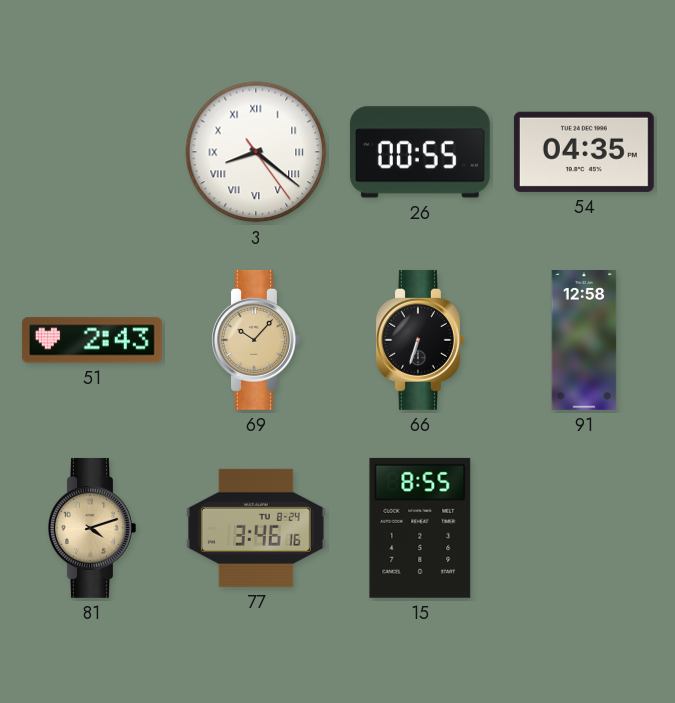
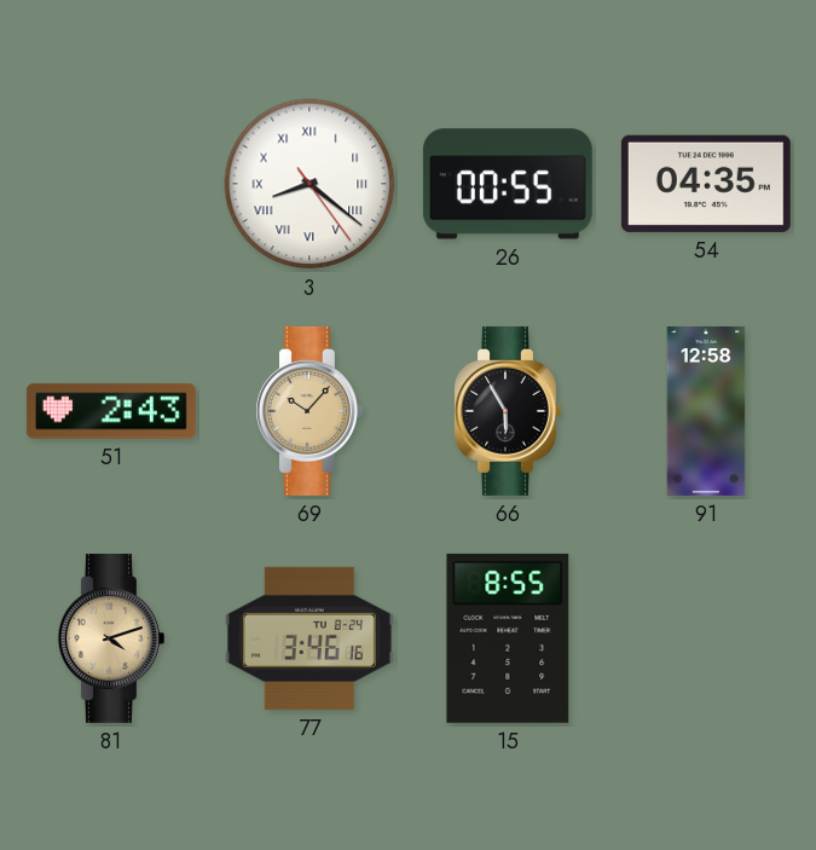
66: 6:33 -> 5:55
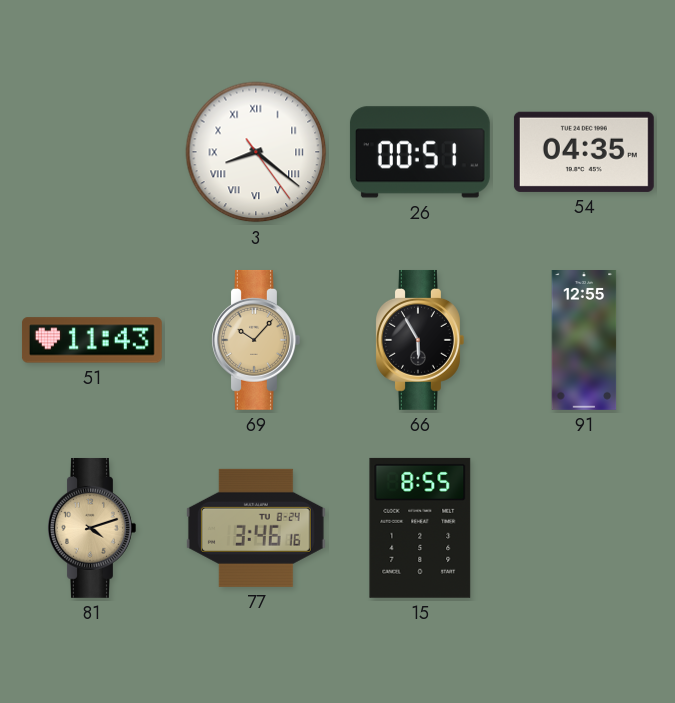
26: 00:55 -> 00:51
51: 2:43 -> 11:43
91: 12:58 -> 12:55
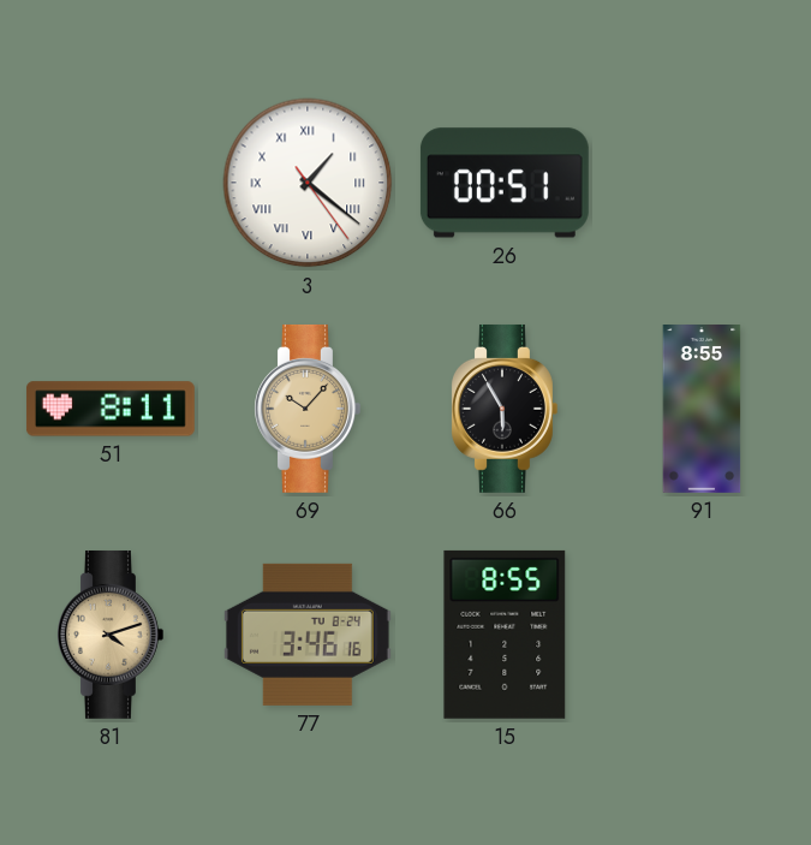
3: 8:21 -> 1:21
54: 04:35 -> none
51: 11:43 -> 8:11
91: 12:55 -> 8:55
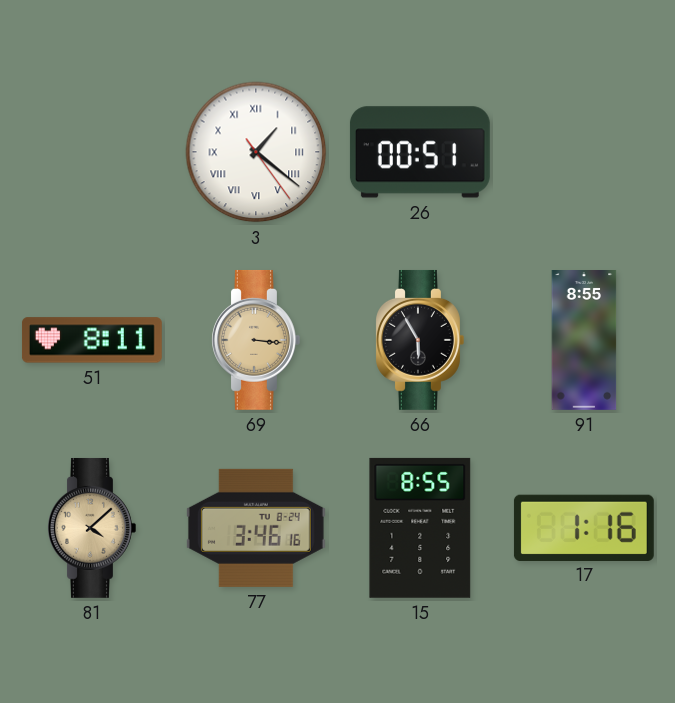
69: 10:07 -> 3:16
81: 4:12 -> 4:08
17: none -> 1:16
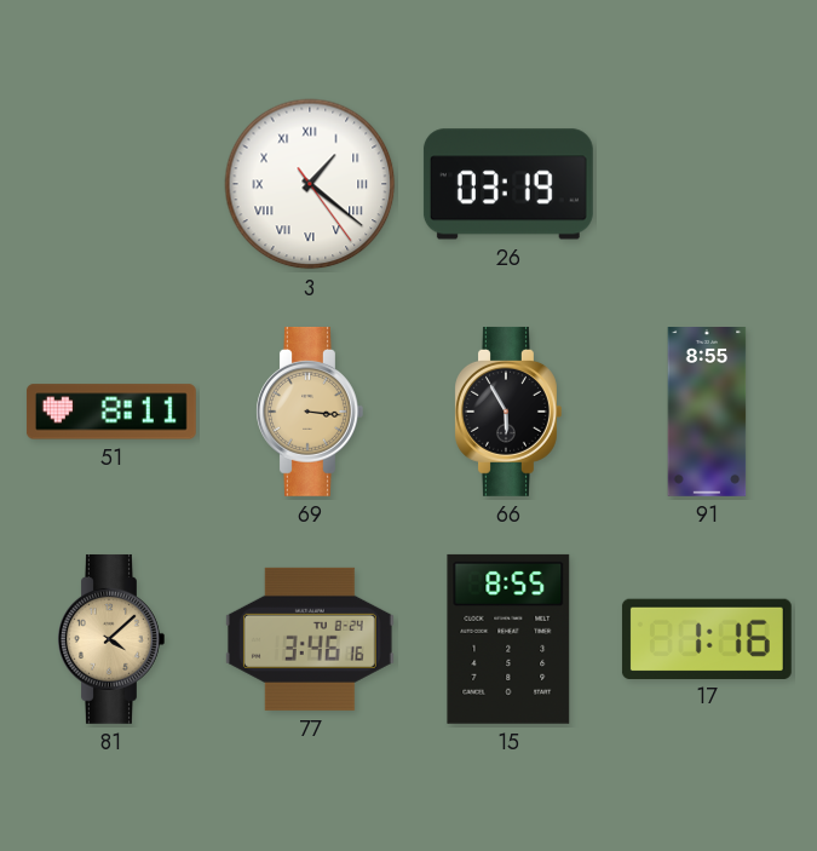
26: 00:51 -> 03:19
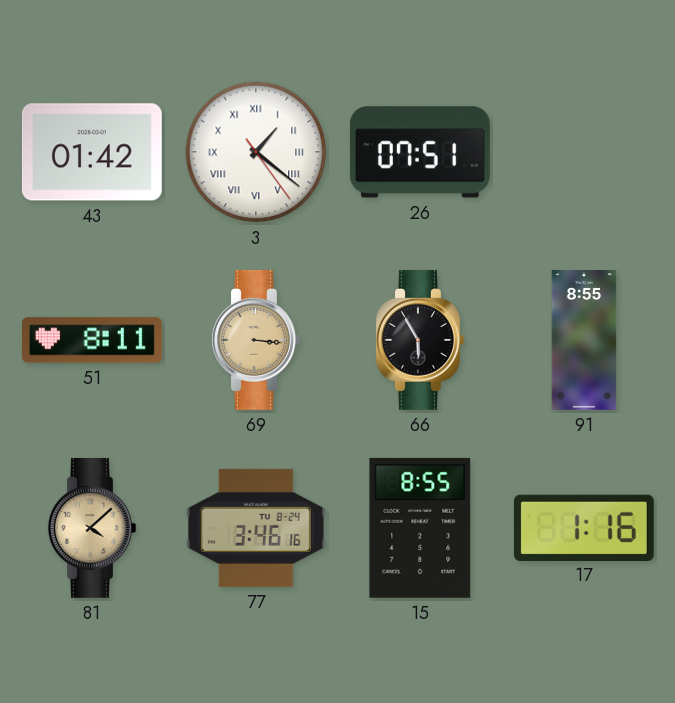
43: none -> 01:42
26: 03:19 -> 07:51
